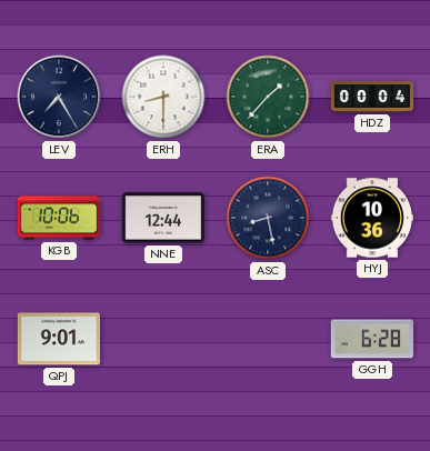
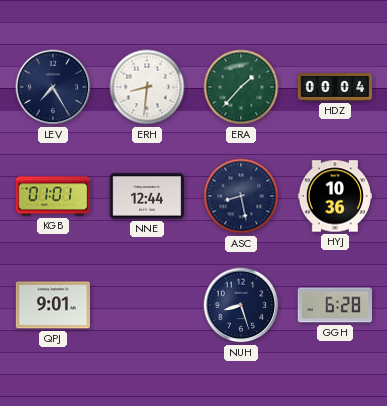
ERH: 8:30 -> 8:31
KGB: 10:06 -> 01:01
NUH: none -> 8:27
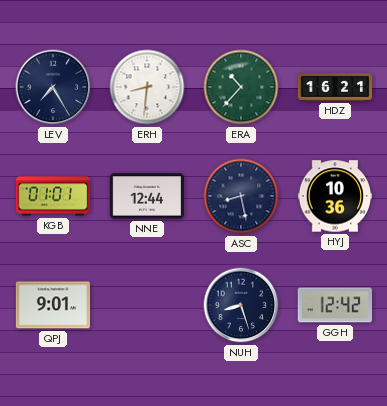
ERA: 1:37 -> 10:37
HDZ: 00:04 -> 16:21
GGH: 6:28 -> 12:42
